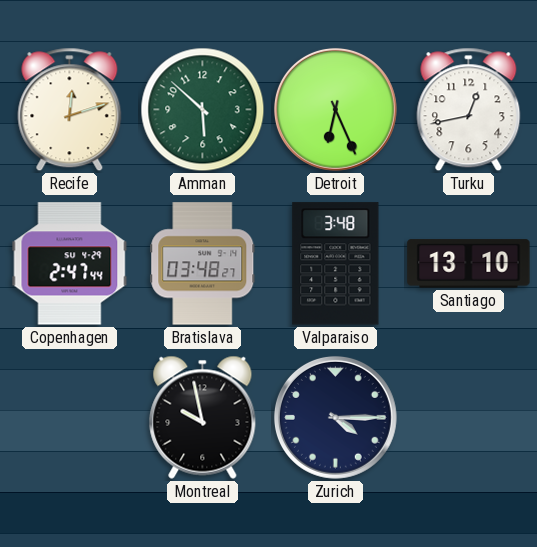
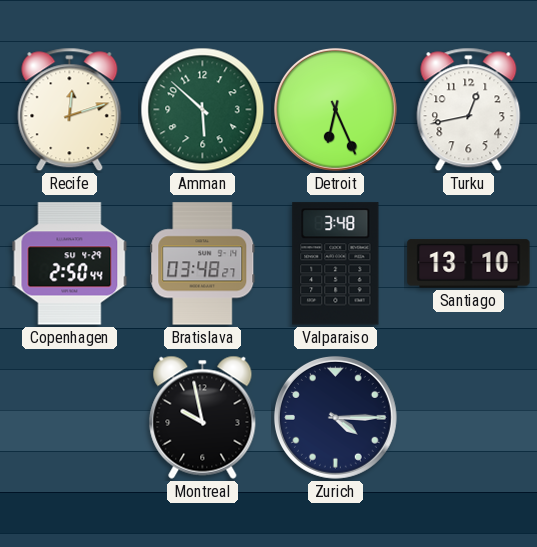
Copenhagen: 2:47 -> 2:50
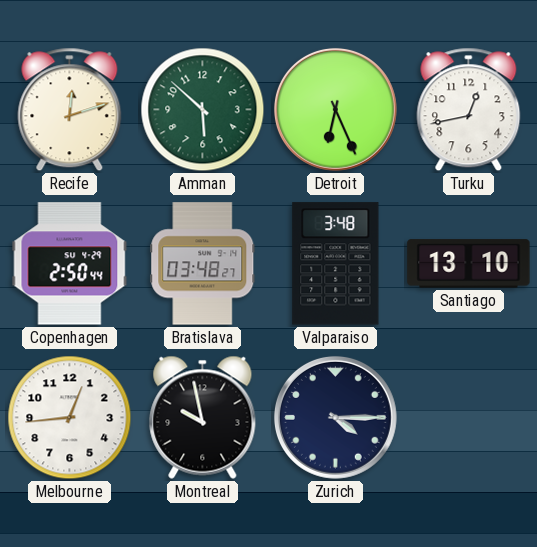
Melbourne: none -> 12:44
